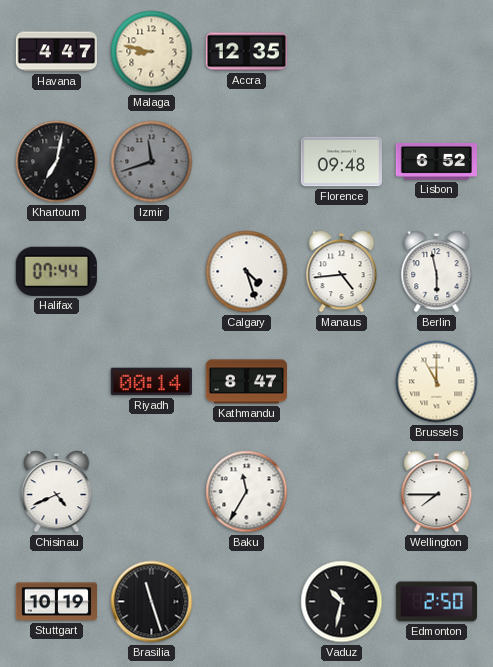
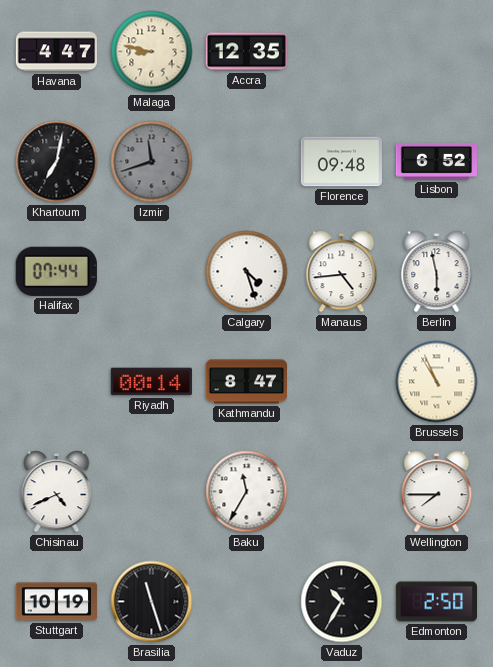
Brussels: 11:00 -> 10:56
Vaduz: 10:32 -> 10:35
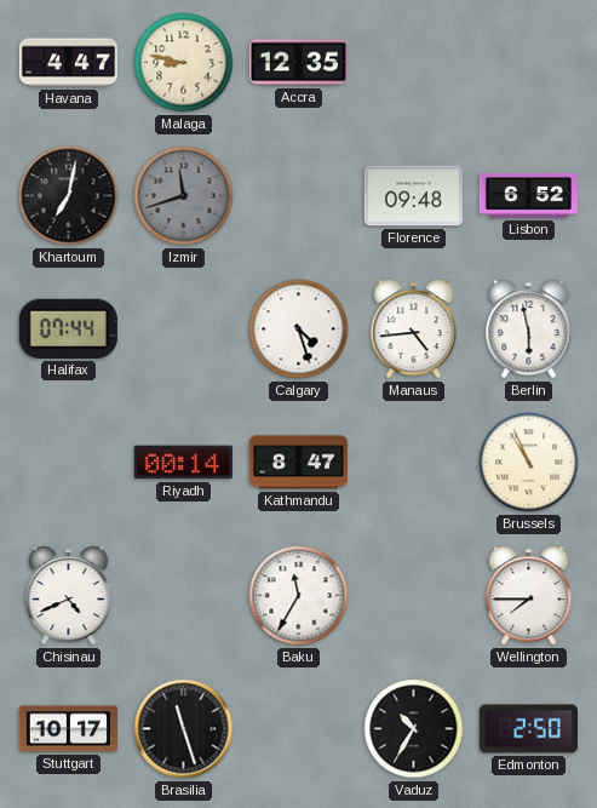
Stuttgart: 10:19 -> 10:17
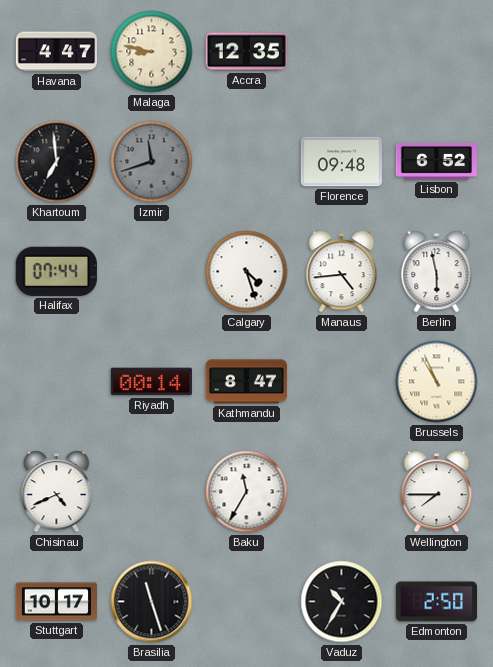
Khartoum: 7:02 -> 6:59
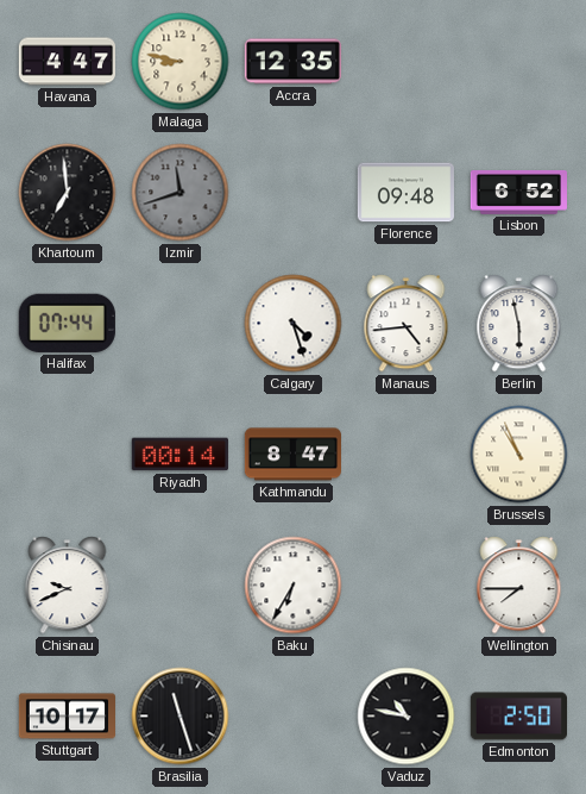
Chisinau: 4:41 -> 9:41
Baku: 11:35 -> 6:35
Vaduz: 10:35 -> 10:47
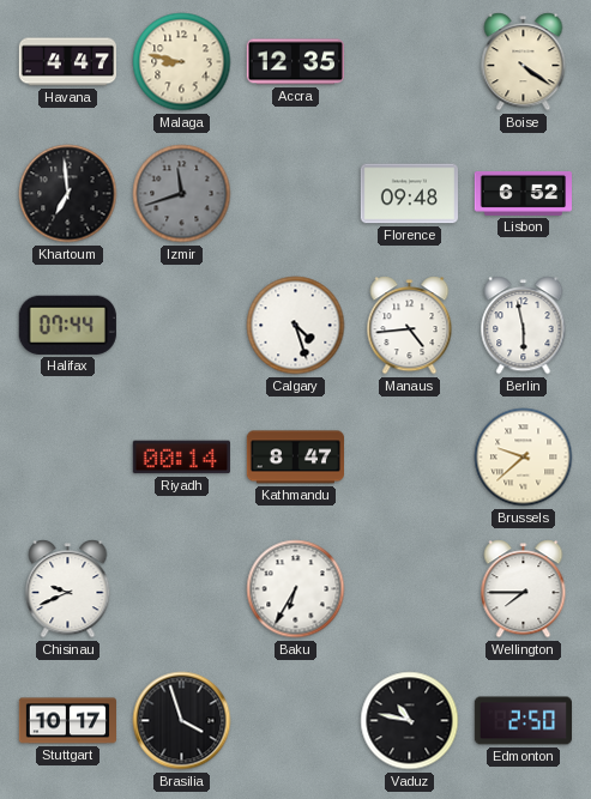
Boise: none -> 4:21
Brussels: 10:56 -> 9:38
Brasilia: 11:27 -> 3:57
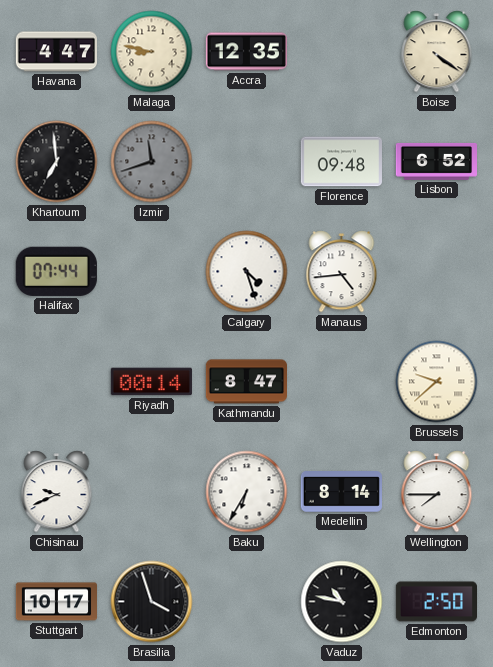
Berlin: 5:58 -> none
Medellin: none -> 8:14
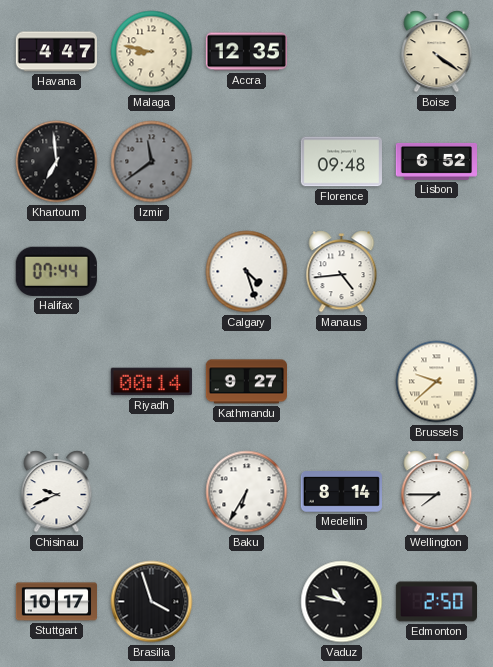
Izmir: 11:42 -> 11:39
Kathmandu: 8:47 -> 9:27
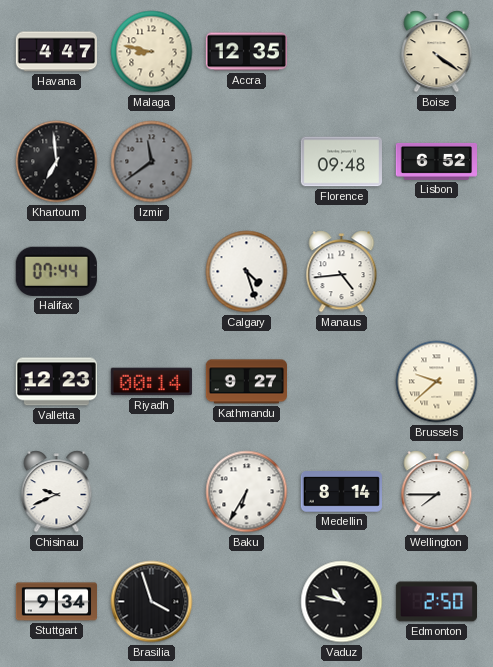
Valletta: none -> 12:23
Stuttgart: 10:17 -> 9:34
